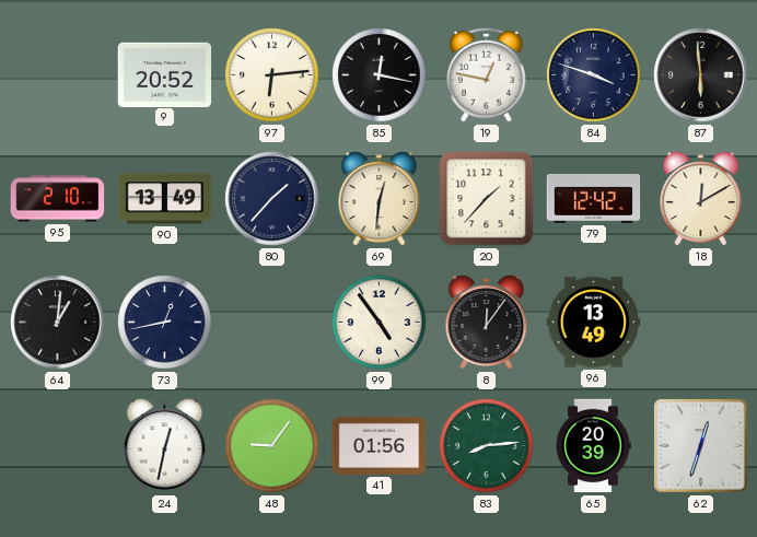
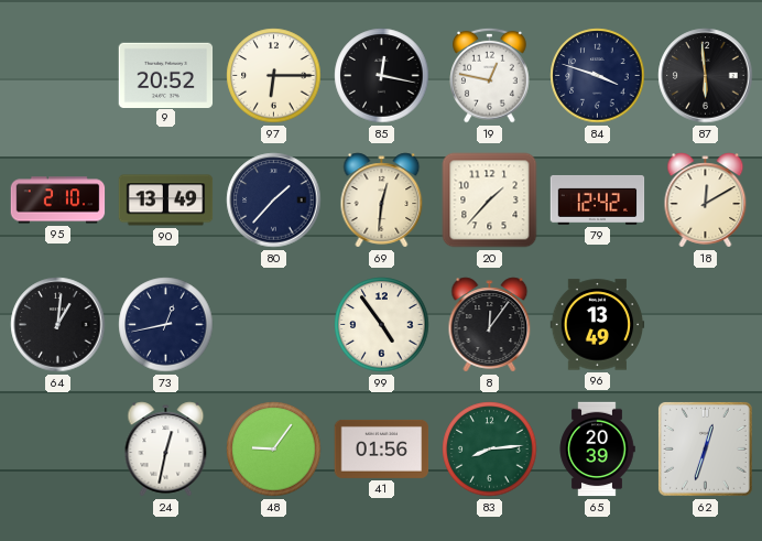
97: 6:14 -> 6:15
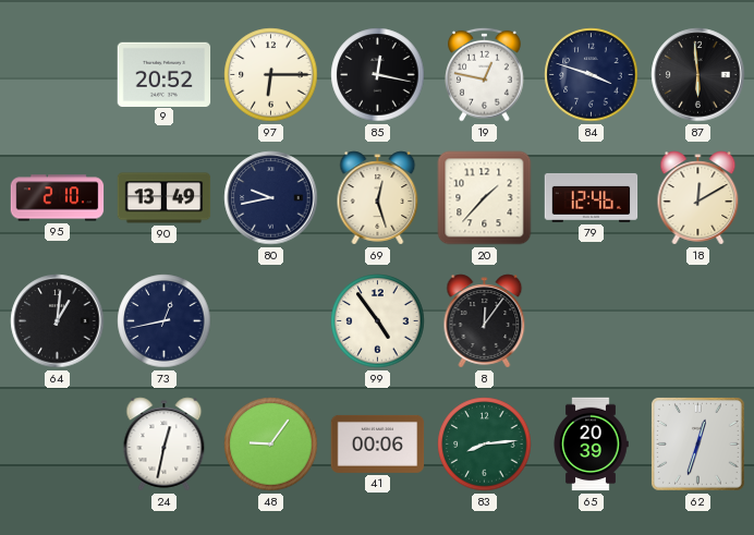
80: 1:37 -> 9:43
69: 12:31 -> 12:27
79: 12:42 -> 12:46
96: 13:49 -> none
41: 01:56 -> 00:06
